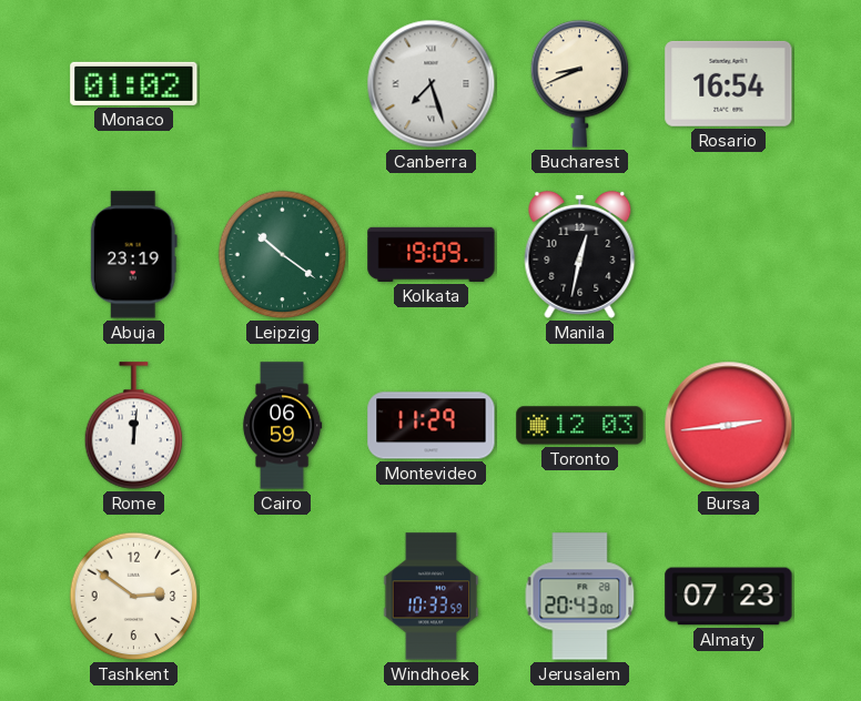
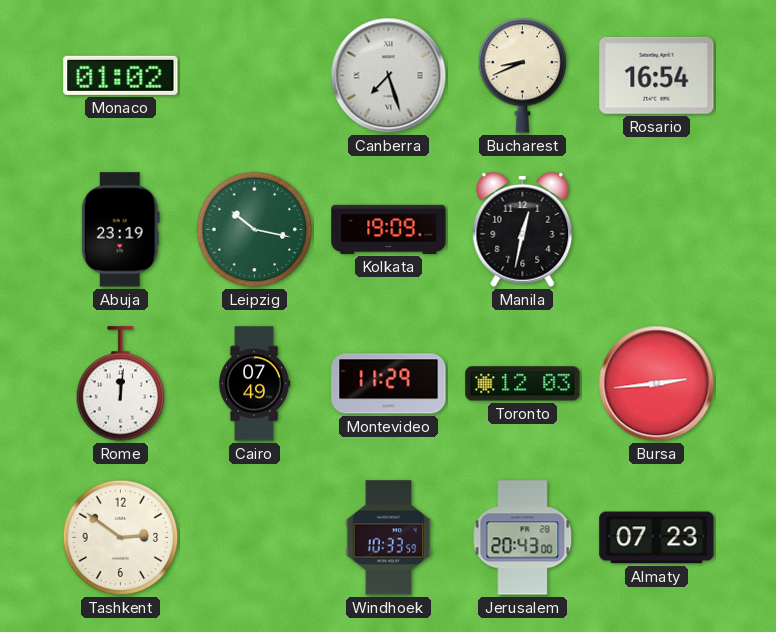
Leipzig: 10:21 -> 10:17
Cairo: 06:59 -> 07:49
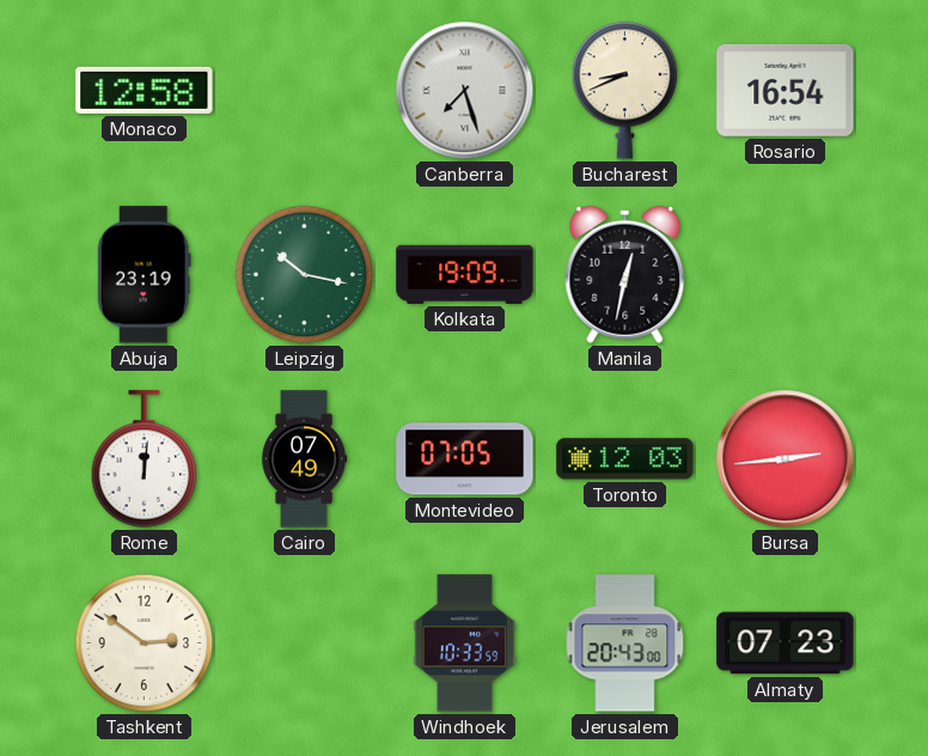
Monaco: 01:02 -> 12:58
Montevideo: 11:29 -> 07:05
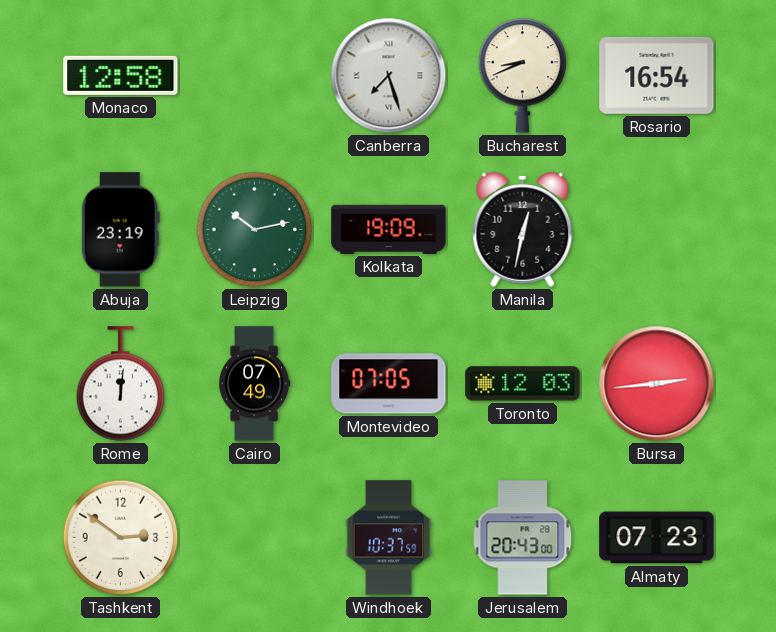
Leipzig: 10:17 -> 10:13
Windhoek: 10:33 -> 10:37
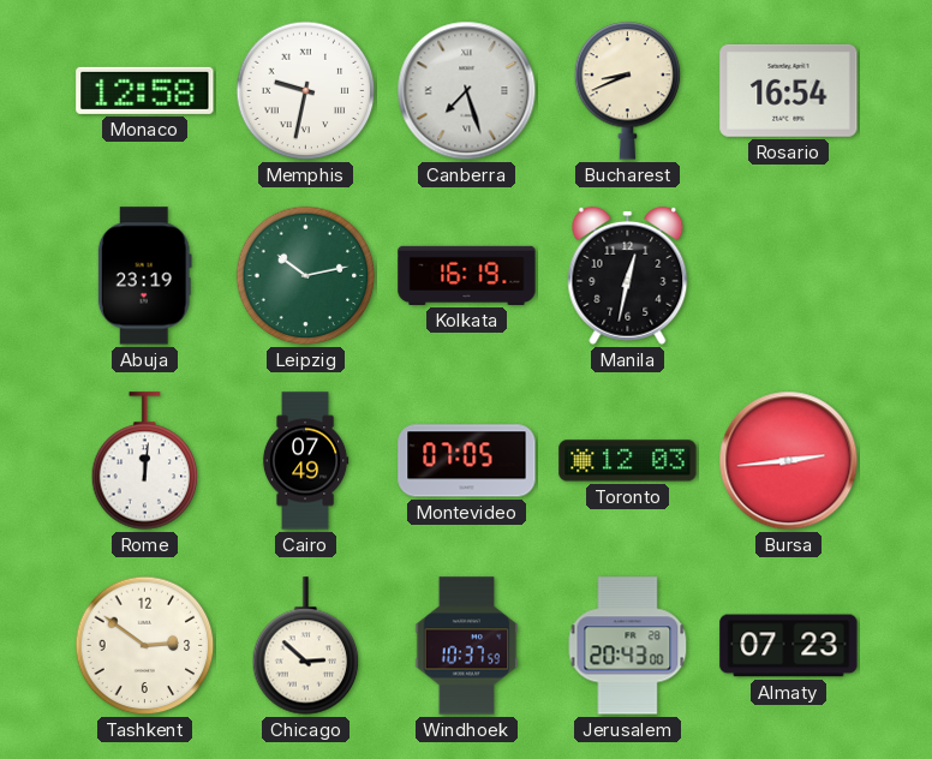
Memphis: none -> 9:32
Kolkata: 19:09 -> 16:19
Chicago: none -> 2:52
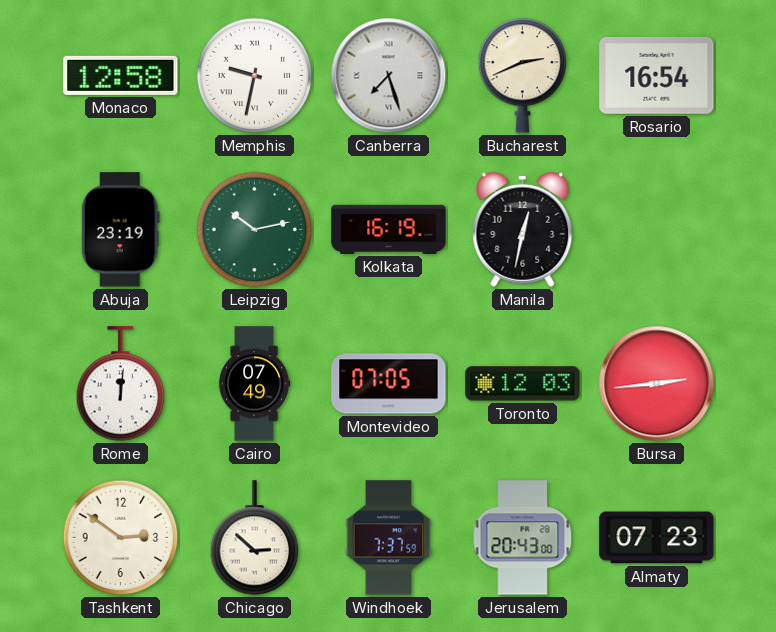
Bucharest: 8:41 -> 2:41
Windhoek: 10:37 -> 7:37
